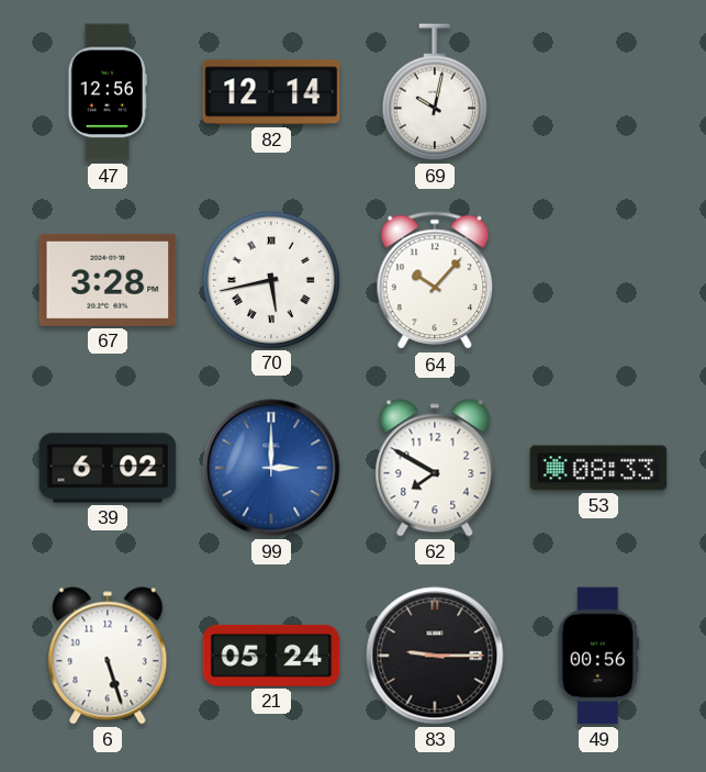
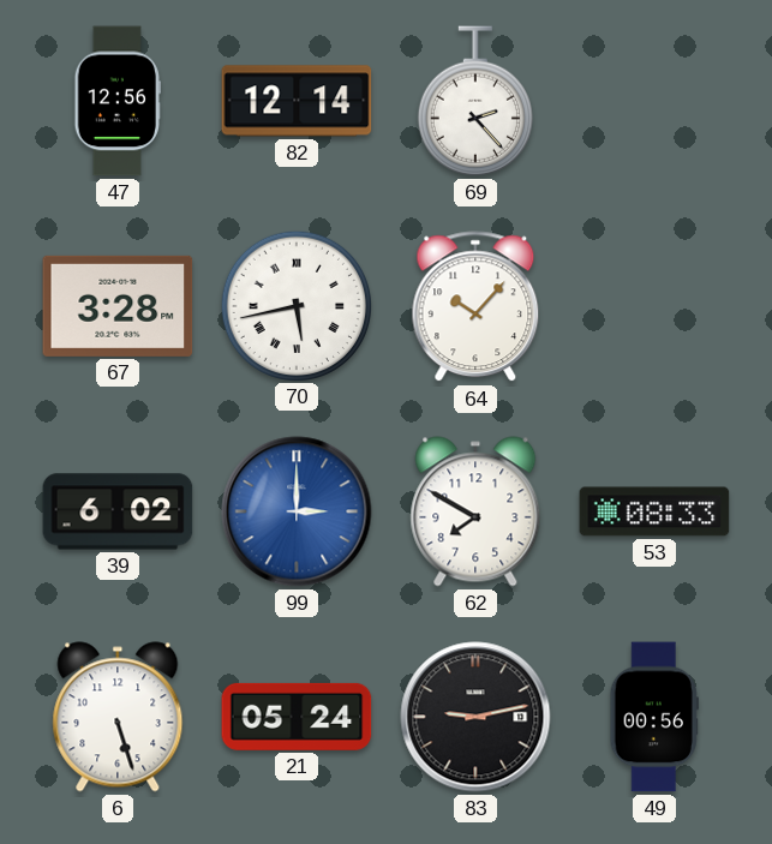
69: 10:02 -> 2:23
83: 9:15 -> 9:13
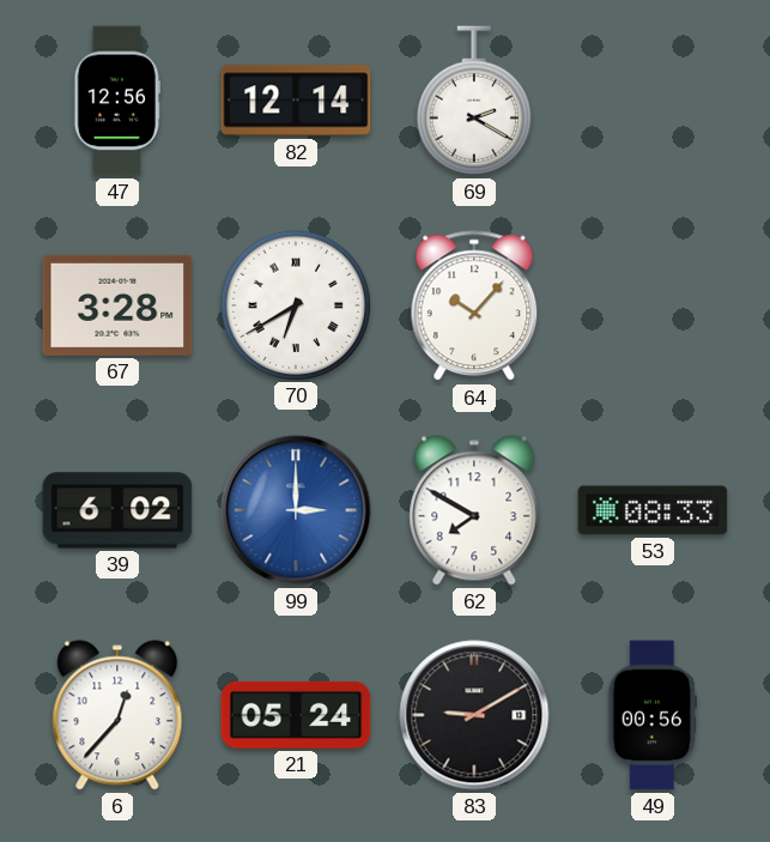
69: 2:23 -> 2:20
70: 5:43 -> 6:40
6: 5:27 -> 12:37
83: 9:13 -> 9:10
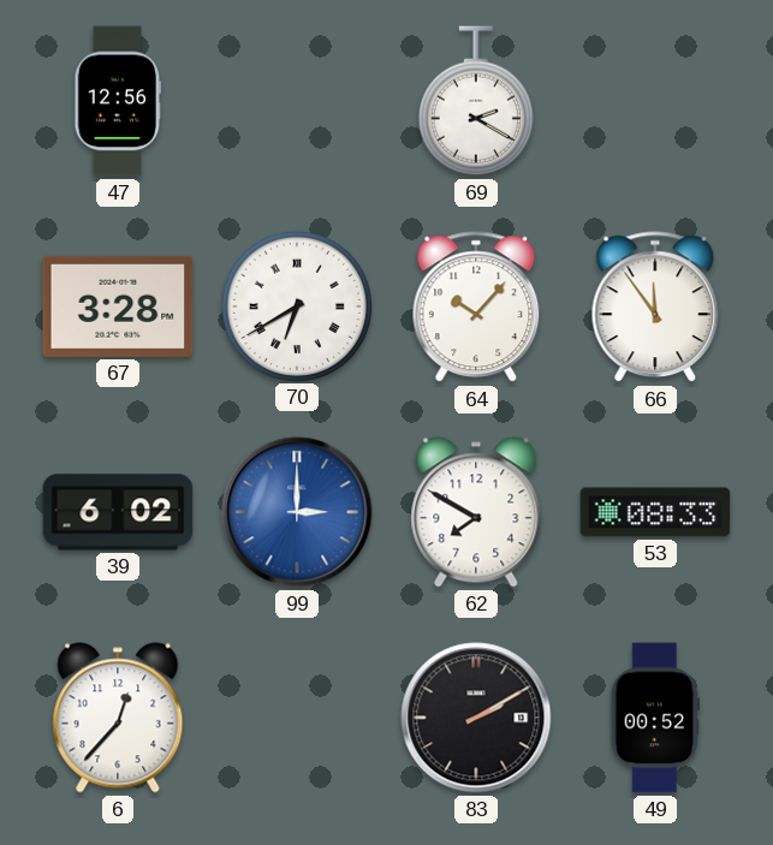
82: 12:14 -> none
66: none -> 11:54
21: 05:24 -> none
83: 9:10 -> 2:10
49: 00:56 -> 00:52
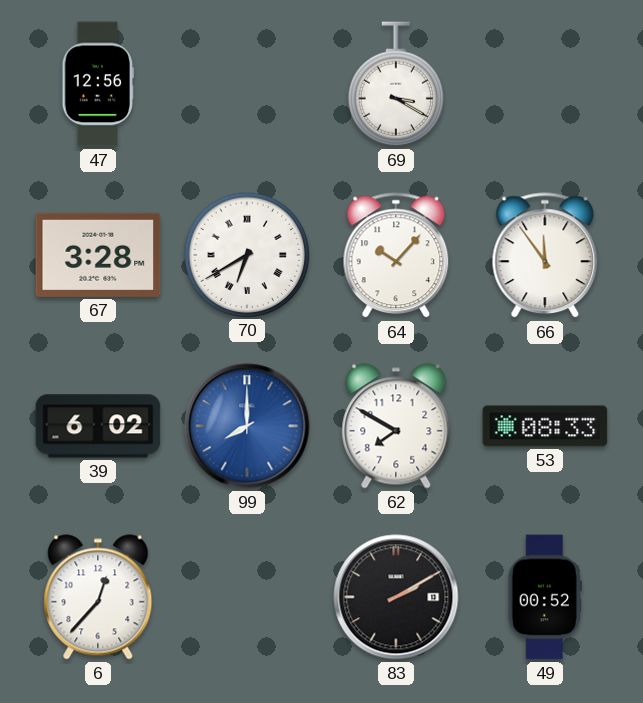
69: 2:20 -> 3:20
99: 3:00 -> 8:00
